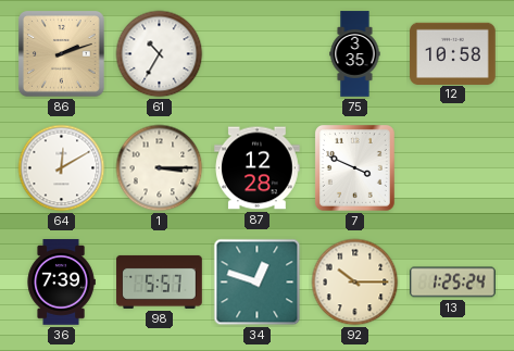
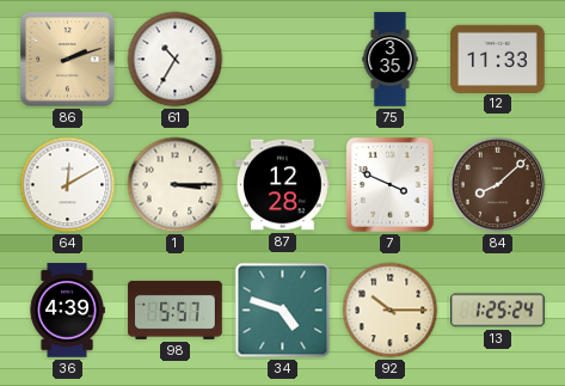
12: 10:58 -> 11:33
84: none -> 8:08
36: 7:39 -> 4:39
34: 12:48 -> 4:48
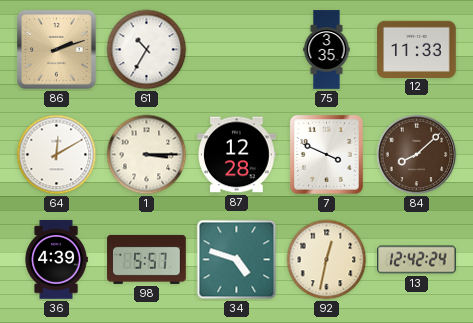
92: 10:15 -> 12:32
13: 1:25 -> 12:42
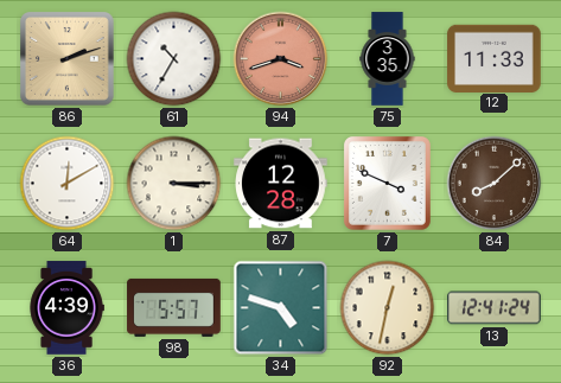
94: none -> 3:42
13: 12:42 -> 12:41
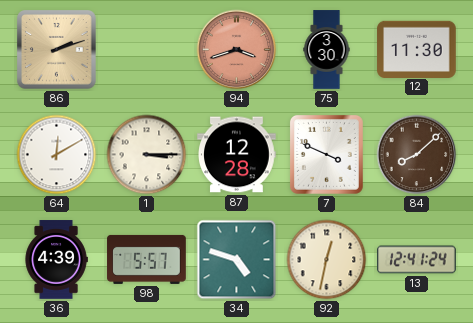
61: 10:35 -> none
75: 3:35 -> 3:30
12: 11:33 -> 11:30
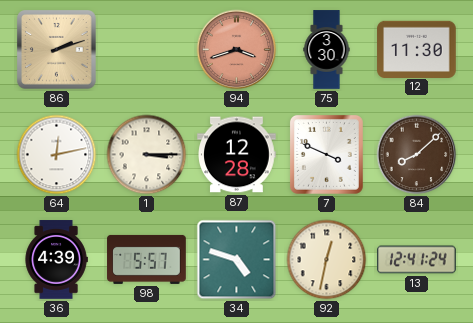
64: 12:10 -> 12:13
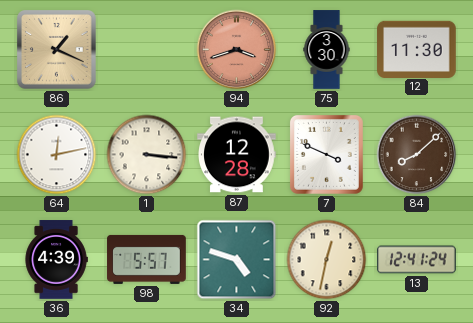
86: 2:12 -> 1:19
1: 3:15 -> 3:16
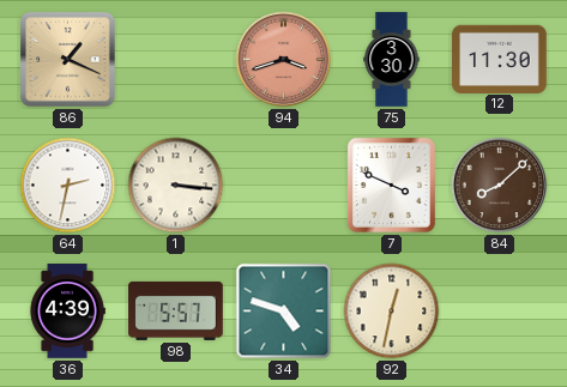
64: 12:13 -> 2:32
87: 12:28 -> none
13: 12:41 -> none
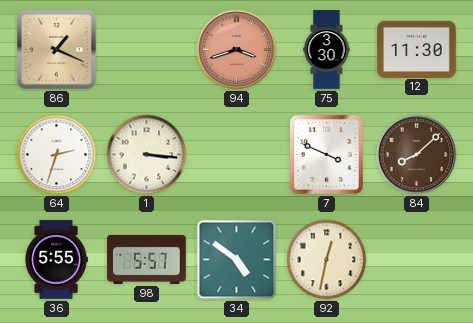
64: 2:32 -> 2:33
36: 4:39 -> 5:55
34: 4:48 -> 4:51
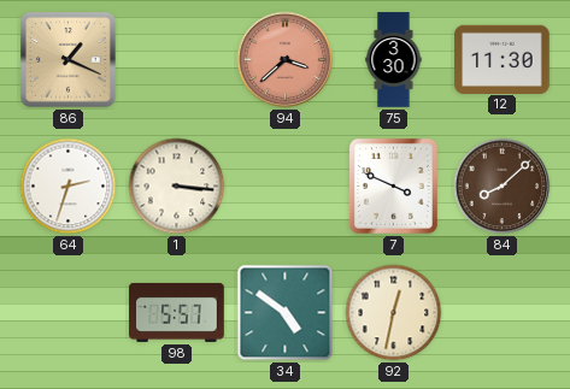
94: 3:42 -> 3:38
36: 5:55 -> none
